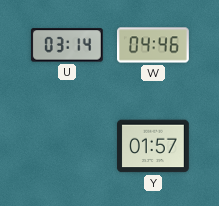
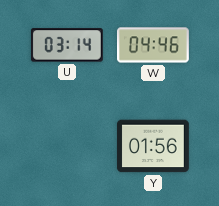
Y: 01:57 -> 01:56
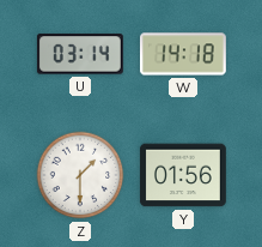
W: 04:46 -> 14:18
Z: none -> 1:30
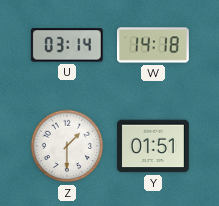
Y: 01:56 -> 01:51
